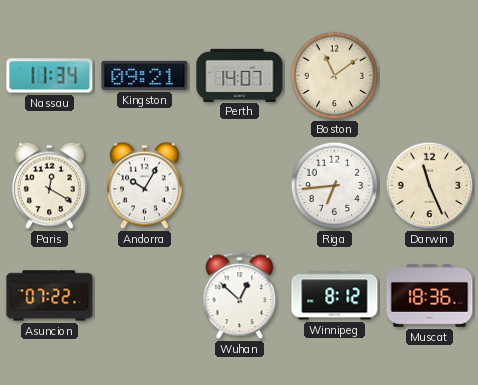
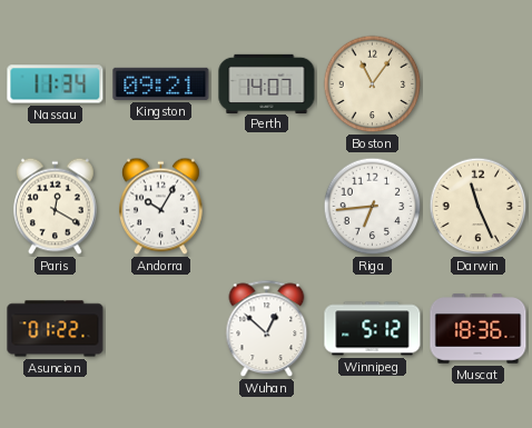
Boston: 11:09 -> 11:06
Asuncion: 07:22 -> 01:22
Winnipeg: 8:12 -> 5:12
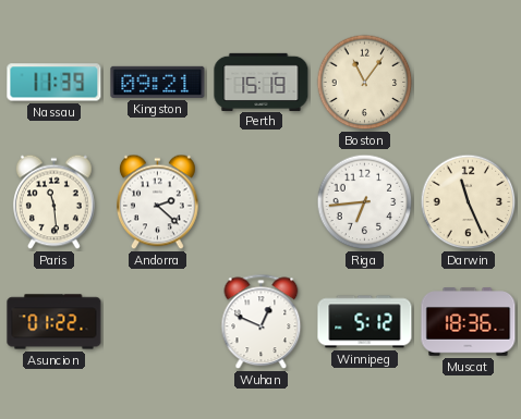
Nassau: 11:34 -> 11:39
Perth: 14:07 -> 15:19
Paris: 12:20 -> 11:29
Andorra: 10:05 -> 2:22
Wuhan: 12:52 -> 12:49
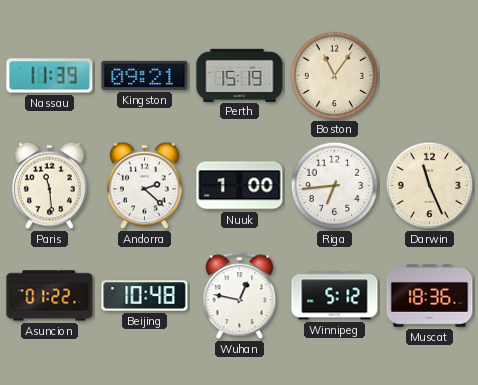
Nuuk: none -> 1:00
Beijing: none -> 10:48
Wuhan: 12:49 -> 12:47
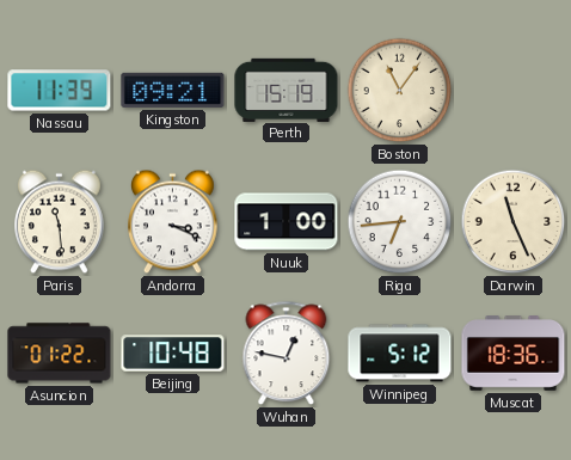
Andorra: 2:22 -> 3:19
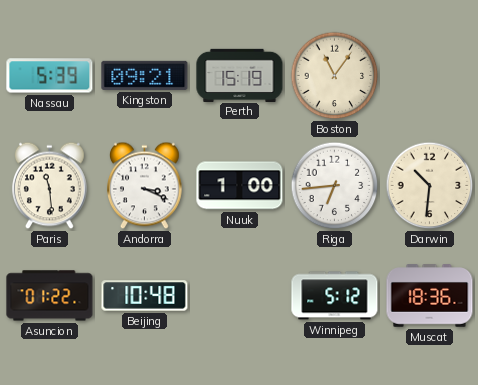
Nassau: 11:39 -> 5:39
Darwin: 11:26 -> 10:31
Wuhan: 12:47 -> none
